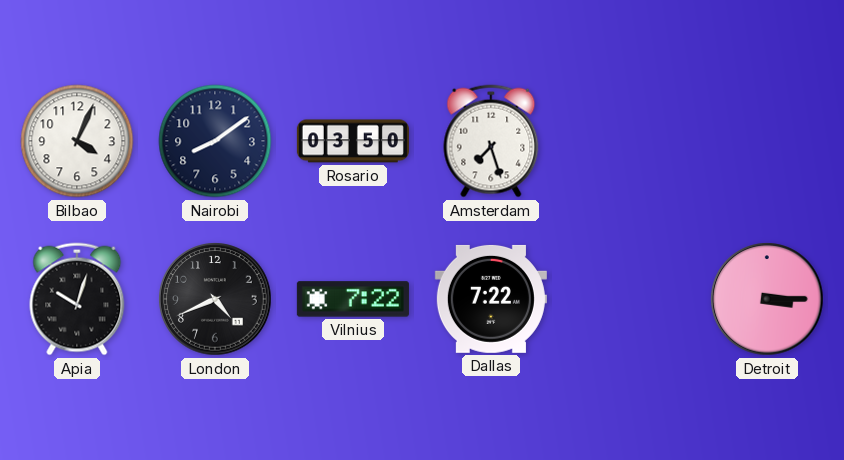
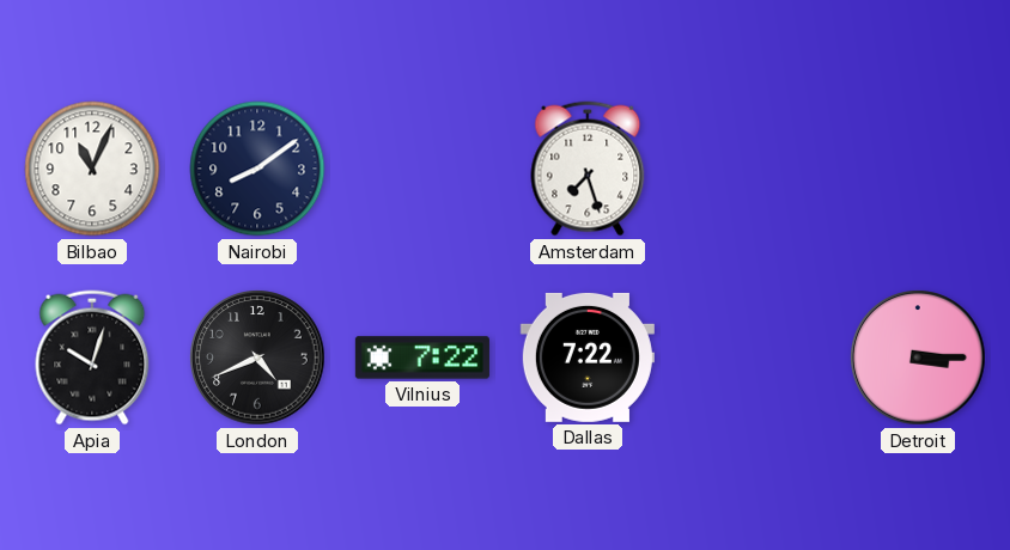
Bilbao: 4:04 -> 11:04
Rosario: 03:50 -> none
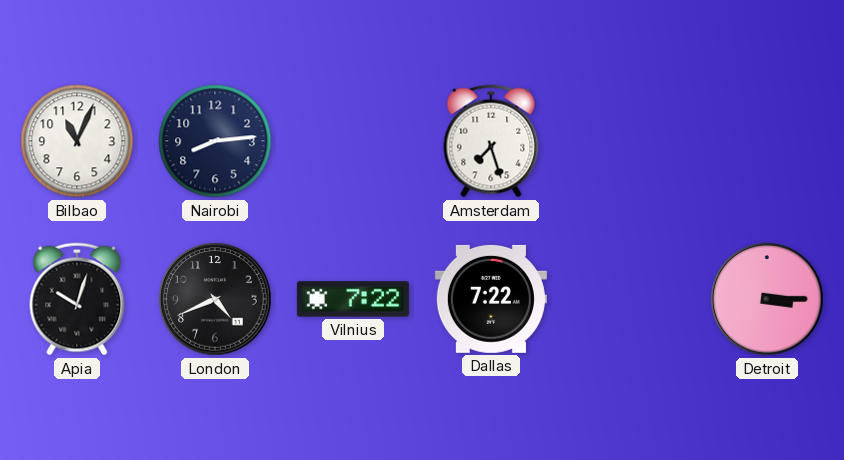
Nairobi: 8:09 -> 8:14
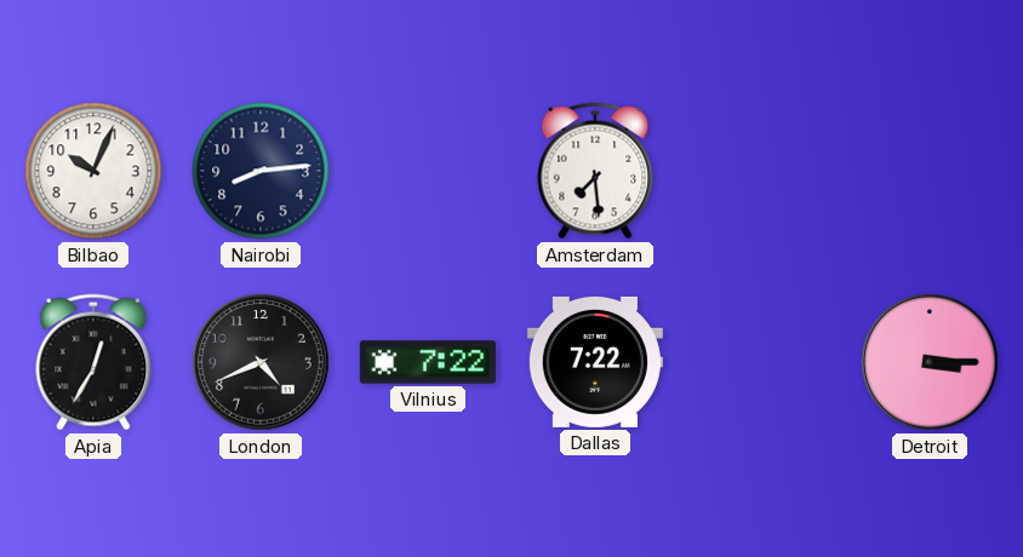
Bilbao: 11:04 -> 10:04
Amsterdam: 7:27 -> 7:29
Apia: 10:03 -> 12:35
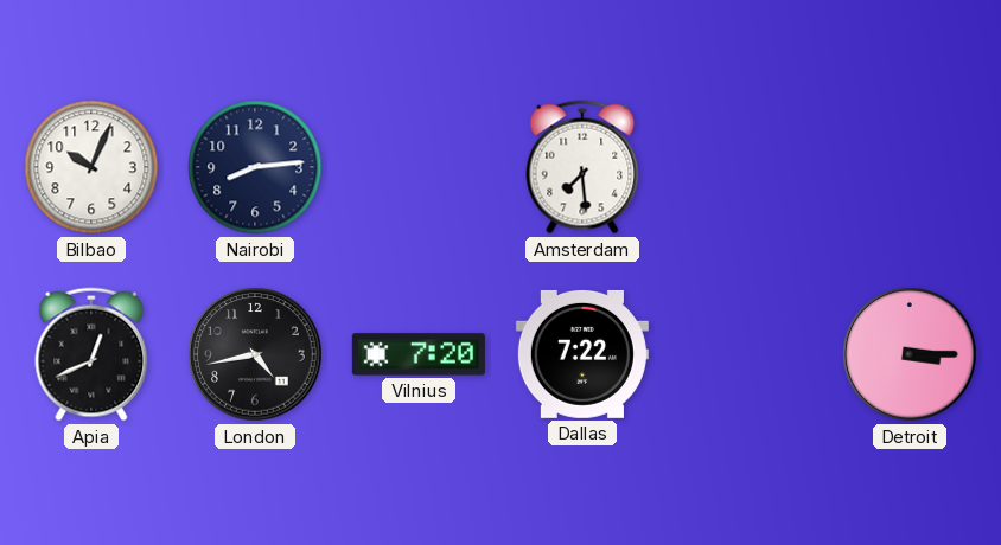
Apia: 12:35 -> 12:41
London: 4:41 -> 4:43
Vilnius: 7:22 -> 7:20
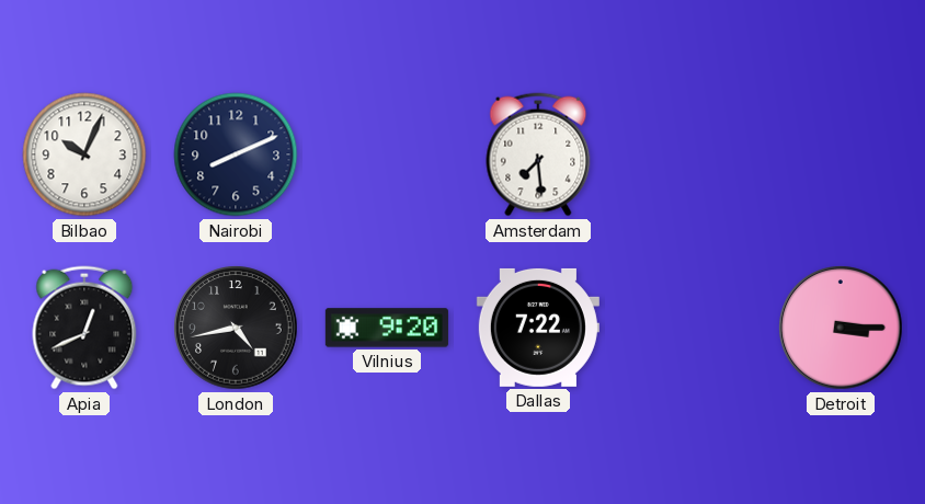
Nairobi: 8:14 -> 8:11
Vilnius: 7:20 -> 9:20
